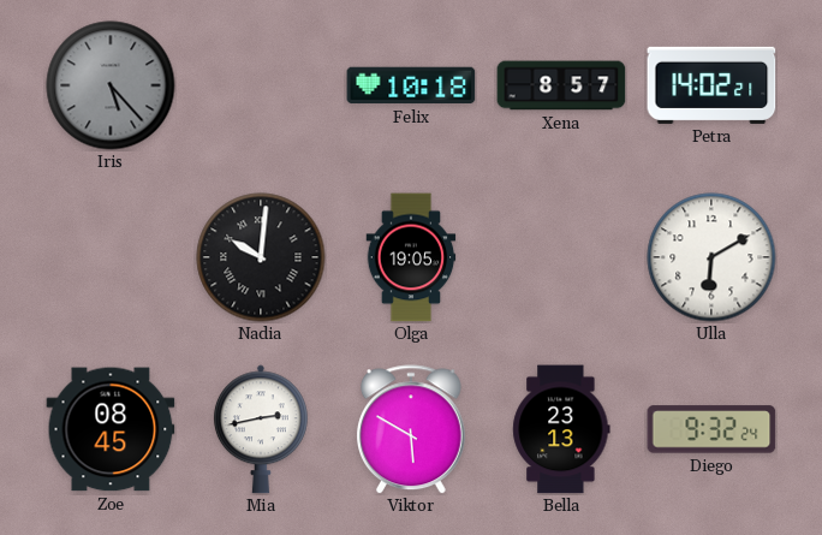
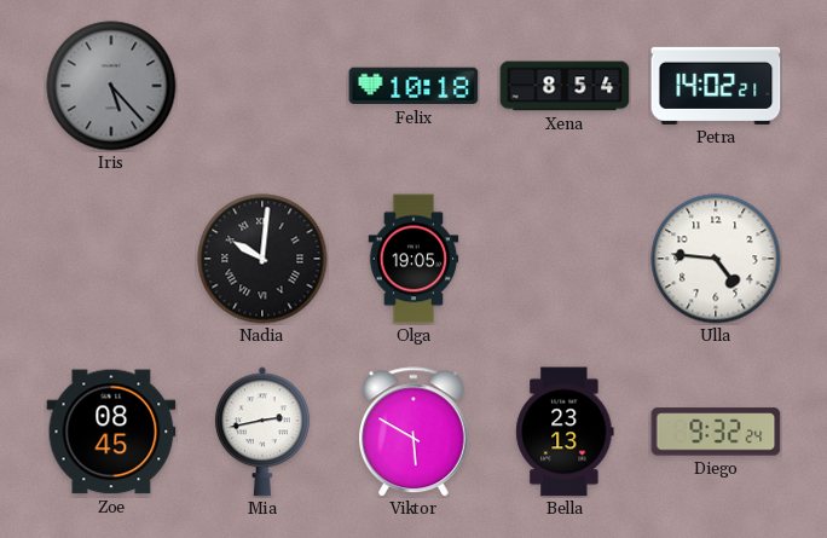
Xena: 8:57 -> 8:54
Ulla: 6:10 -> 4:46
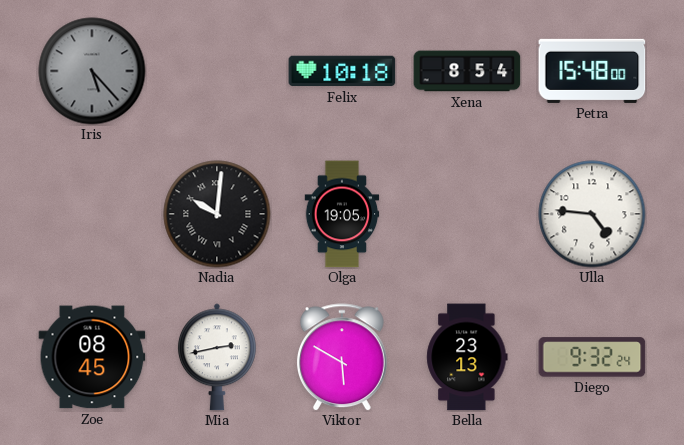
Petra: 14:02 -> 15:48
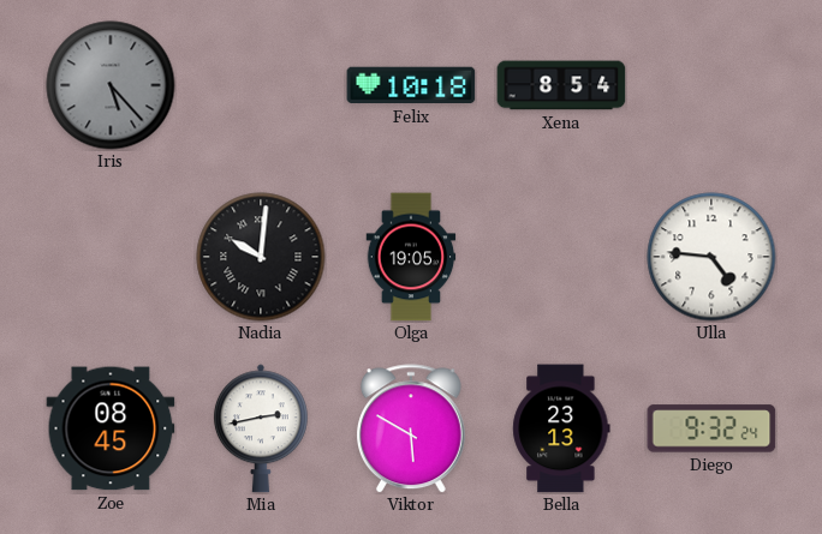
Petra: 15:48 -> none
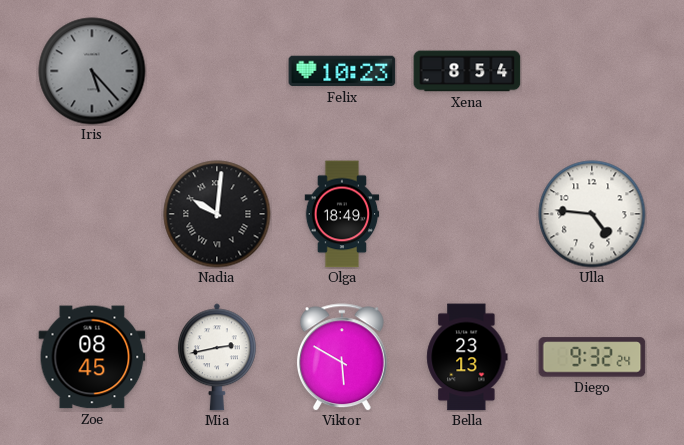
Felix: 10:18 -> 10:23
Olga: 19:05 -> 18:49
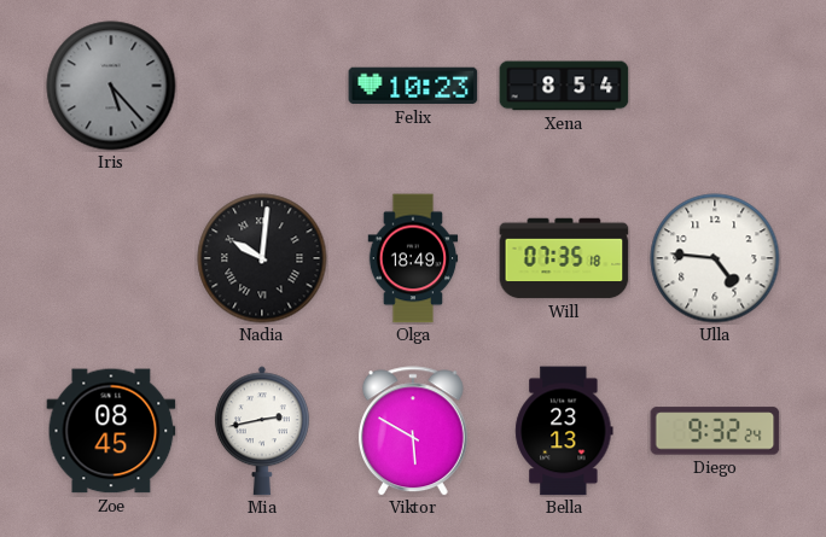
Will: none -> 07:35
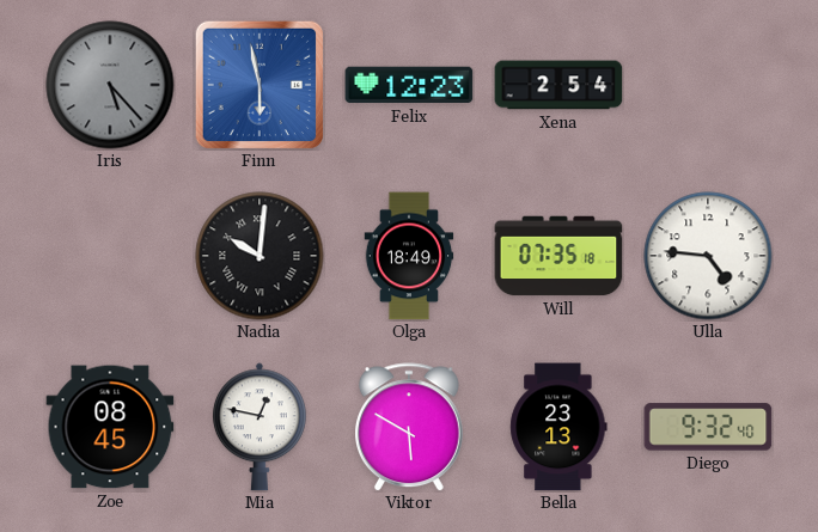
Finn: none -> 5:58
Felix: 10:23 -> 12:23
Xena: 8:54 -> 2:54
Mia: 2:43 -> 12:47
Diego: 9:32:24 -> 9:32:40
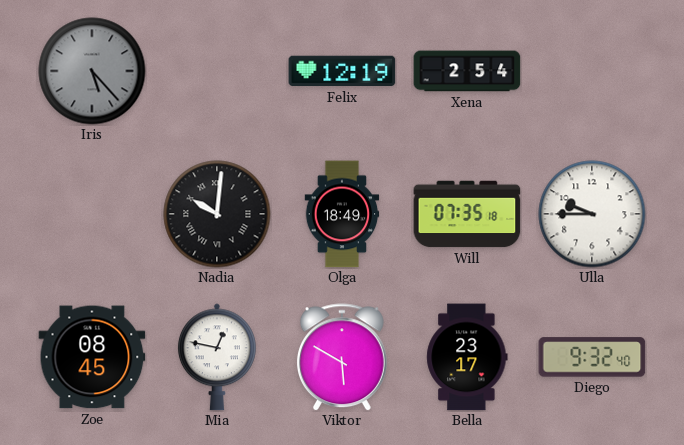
Finn: 5:58 -> none
Felix: 12:23 -> 12:19
Ulla: 4:46 -> 9:45
Bella: 23:13 -> 23:17
